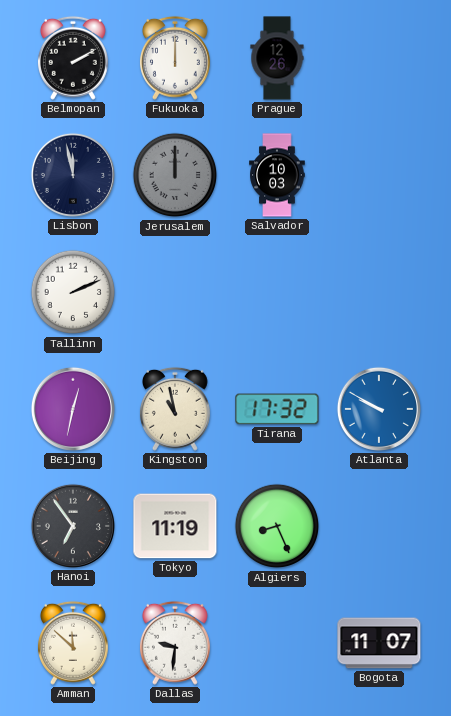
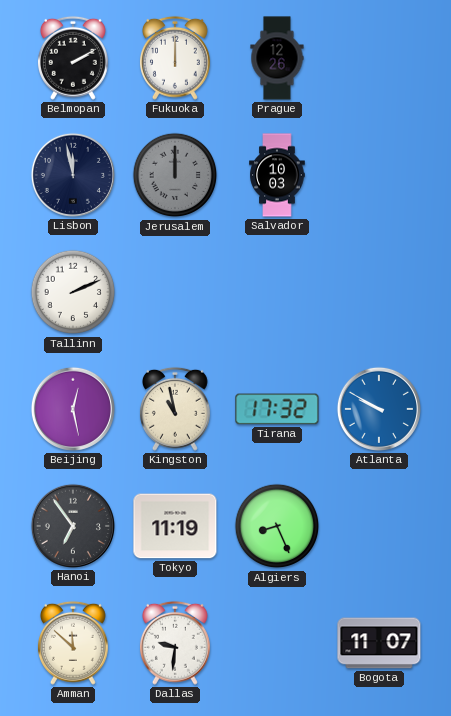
Beijing: 12:32 -> 12:28
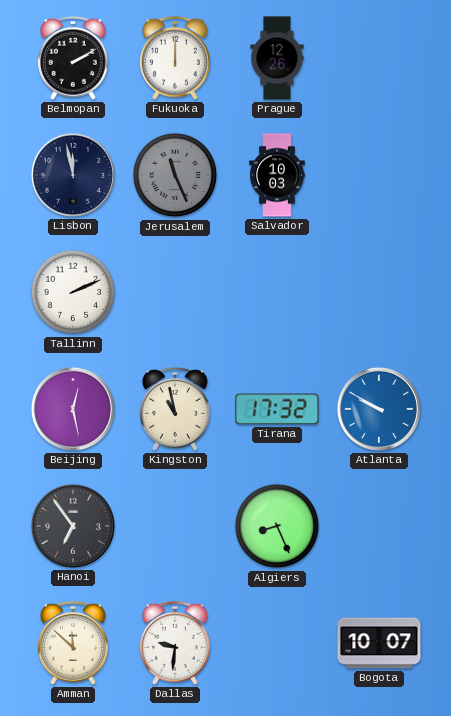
Jerusalem: 12:00 -> 11:26
Tokyo: 11:19 -> none
Bogota: 11:07 -> 10:07
